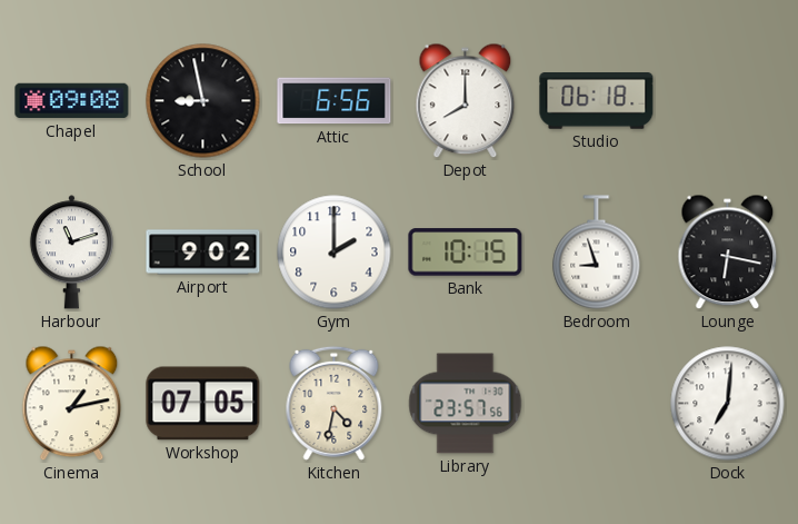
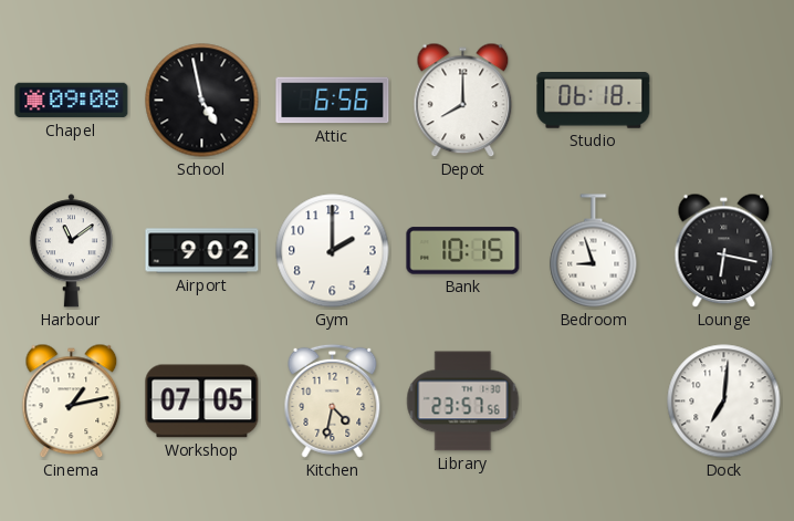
School: 8:58 -> 4:58
Harbour: 11:12 -> 11:09
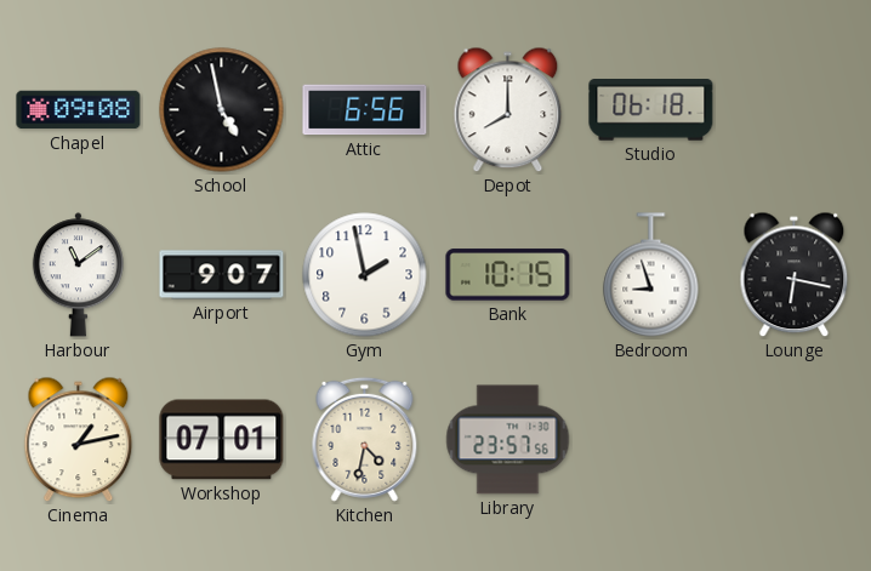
Airport: 9:02 -> 9:07
Gym: 2:00 -> 1:58
Workshop: 07:05 -> 07:01
Dock: 7:01 -> none
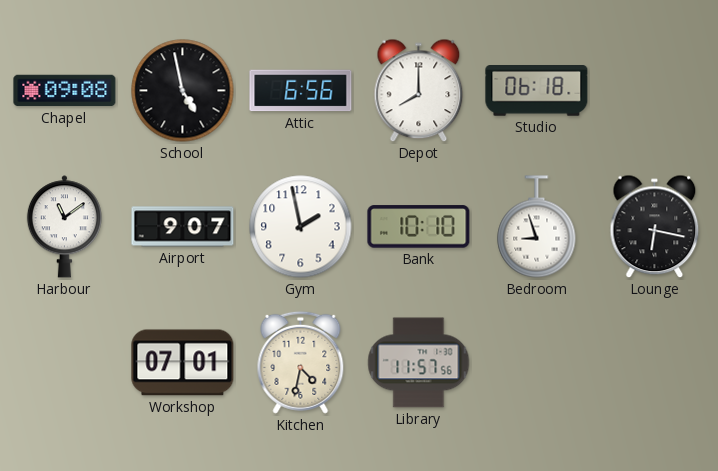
Bank: 10:15 -> 10:10
Cinema: 1:13 -> none
Library: 23:57 -> 11:57
